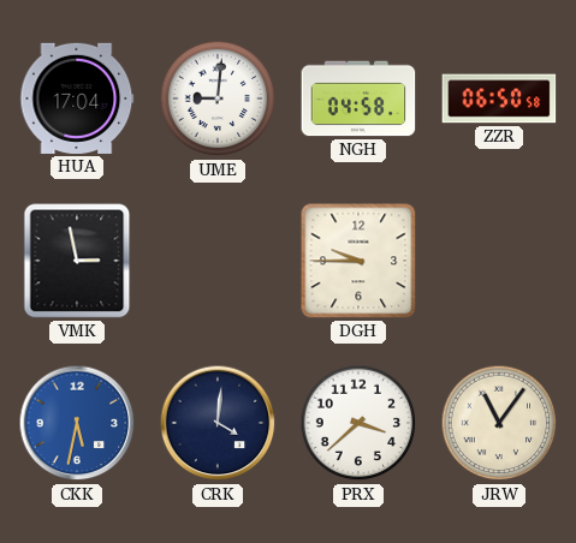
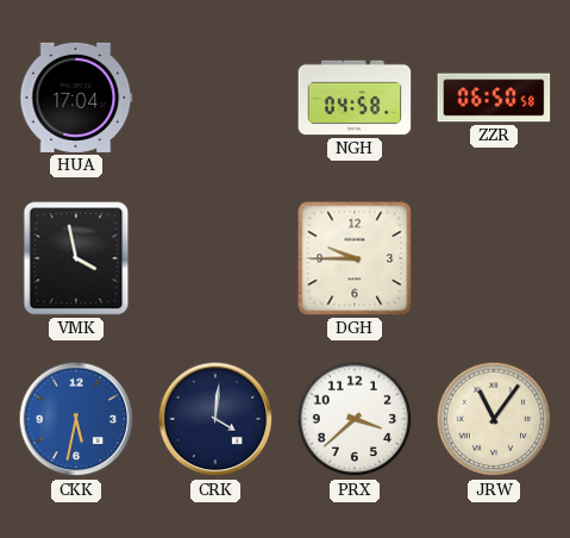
UME: 9:01 -> none
VMK: 2:58 -> 3:58
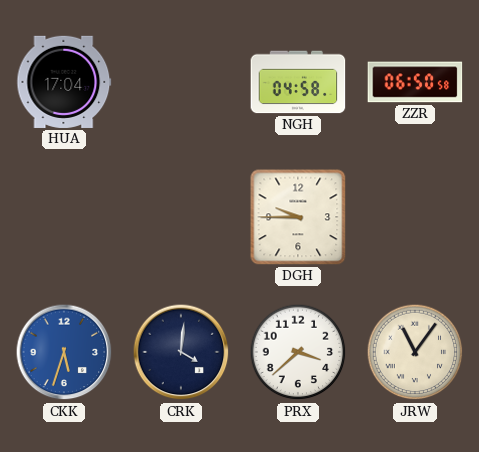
VMK: 3:58 -> none
CKK: 5:32 -> 5:33
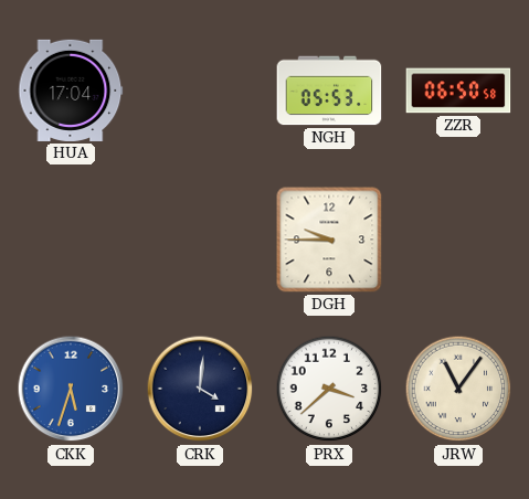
NGH: 04:58 -> 05:53
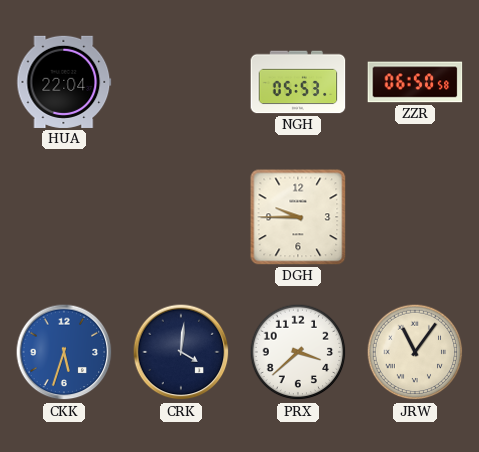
HUA: 17:04 -> 22:04
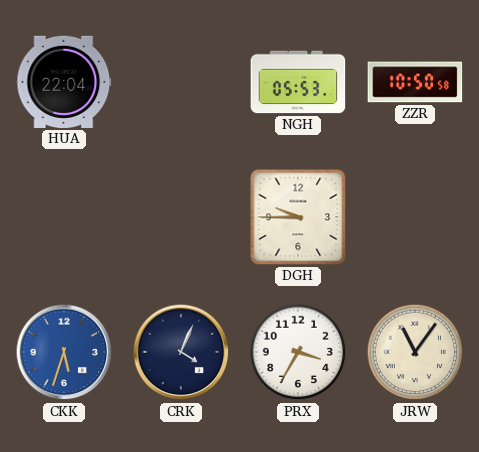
ZZR: 06:50 -> 10:50
CRK: 4:01 -> 4:04
PRX: 3:38 -> 3:35
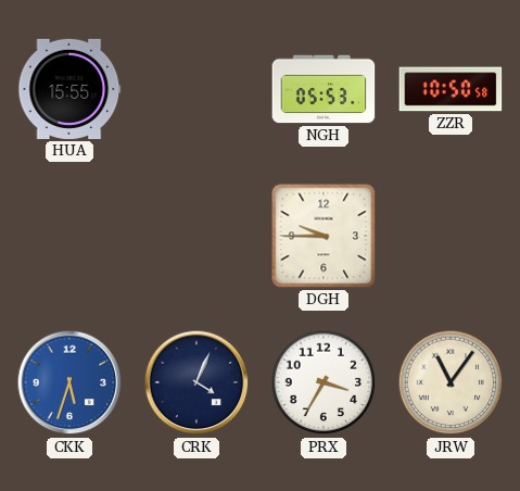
HUA: 22:04 -> 15:55
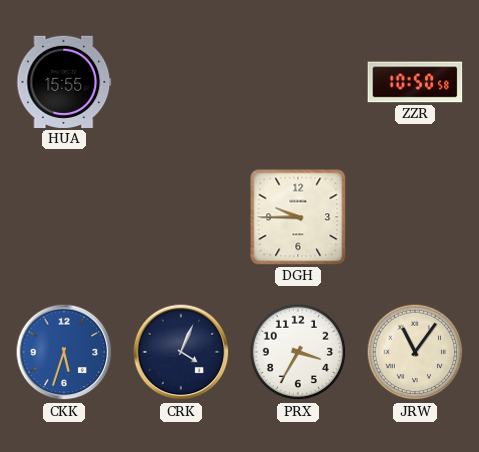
NGH: 05:53 -> none
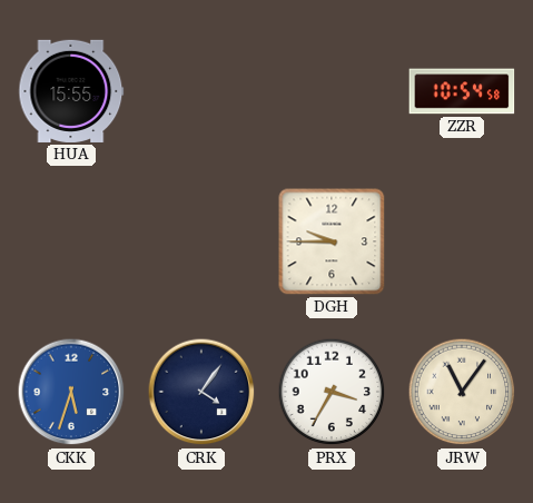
ZZR: 10:50 -> 10:54
CRK: 4:04 -> 4:06
